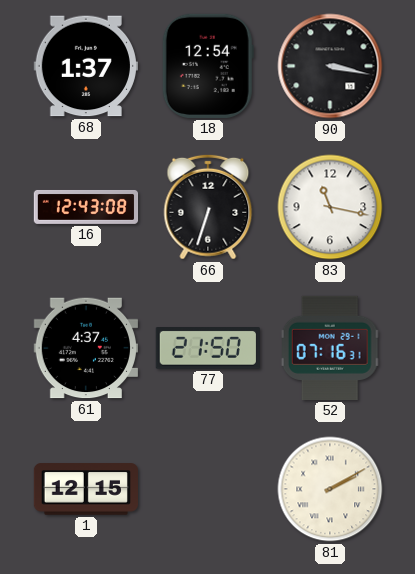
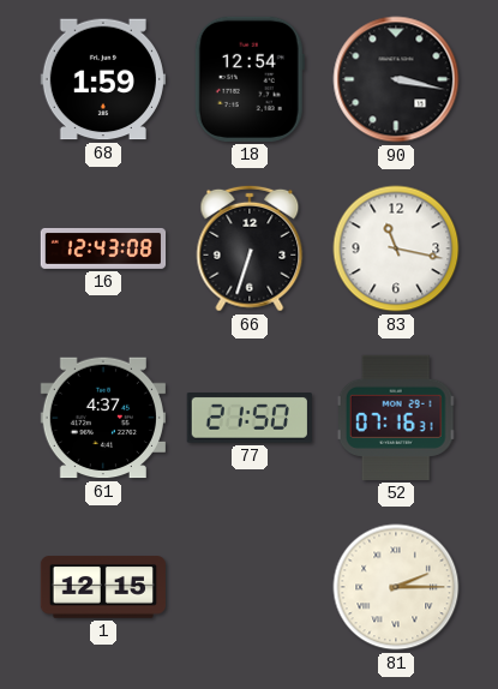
68: 1:37 -> 1:59
81: 2:10 -> 2:15
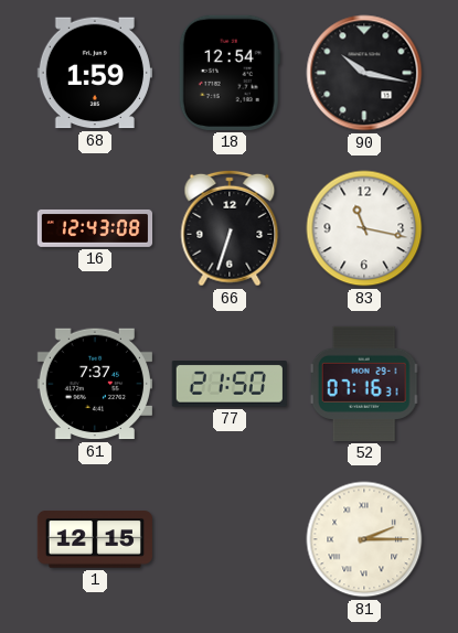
90: 3:17 -> 10:17
61: 4:37 -> 7:37
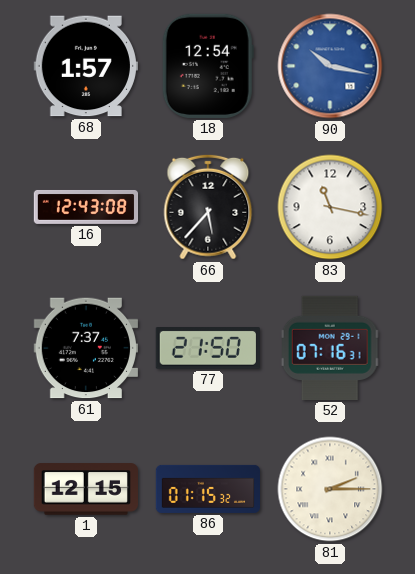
68: 1:59 -> 1:57
90 dial: black -> blue
66: 6:33 -> 5:37
86: none -> 01:15
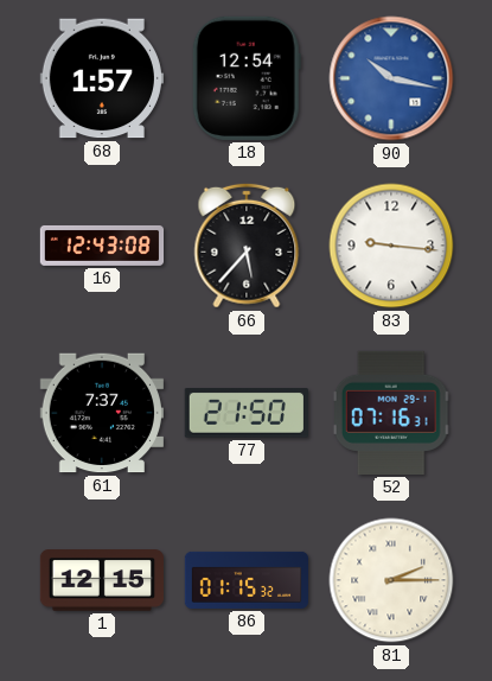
83: 11:17 -> 9:16
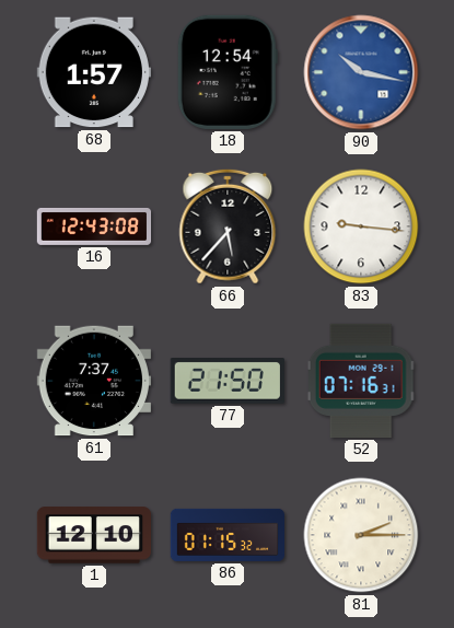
1: 12:15 -> 12:10
